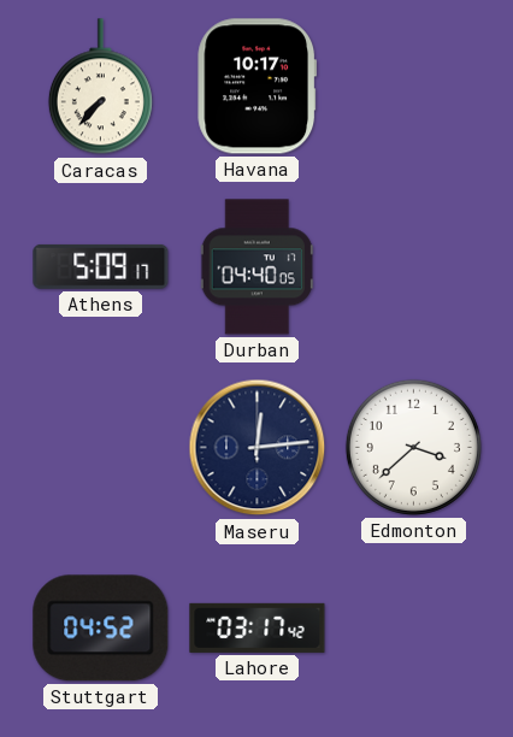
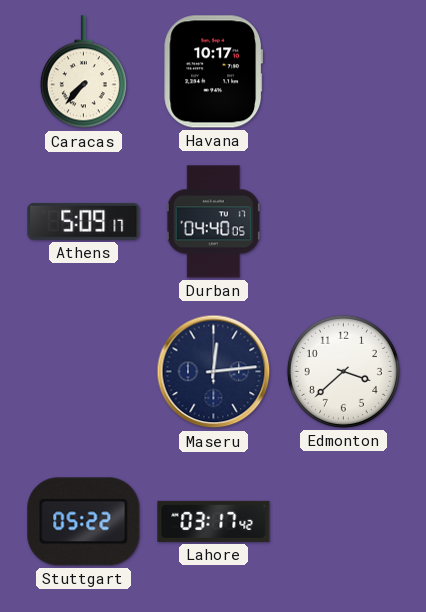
Stuttgart: 04:52 -> 05:22
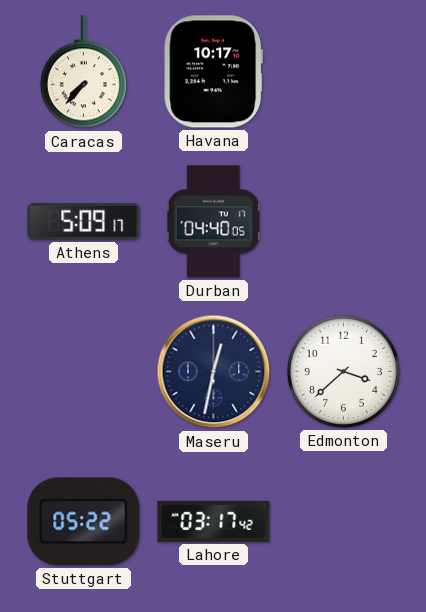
Maseru: 12:14 -> 12:32
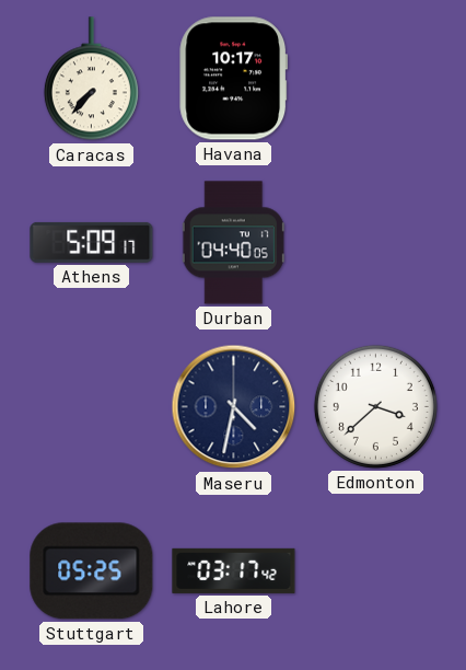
Maseru: 12:32 -> 4:32
Stuttgart: 05:22 -> 05:25
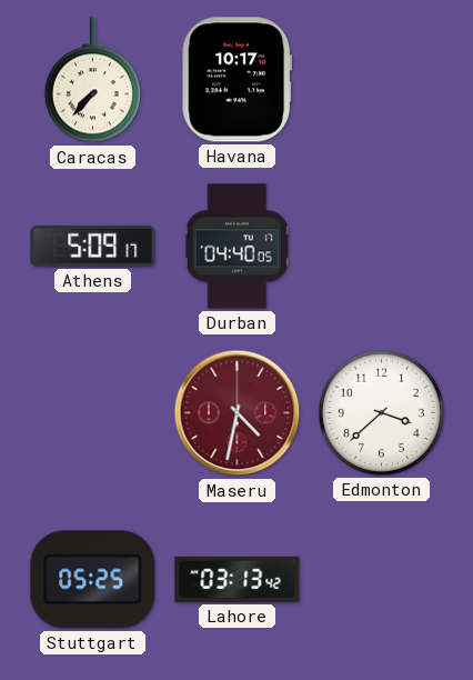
Maseru dial: navy -> burgundy
Lahore: 03:17 -> 03:13
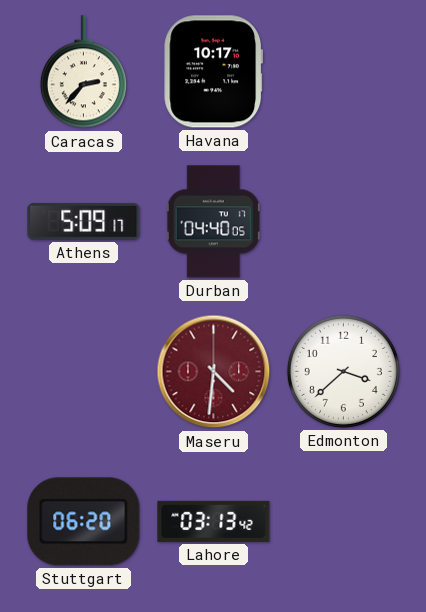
Caracas: 7:37 -> 2:37
Maseru: 4:32 -> 4:31
Stuttgart: 05:25 -> 06:20
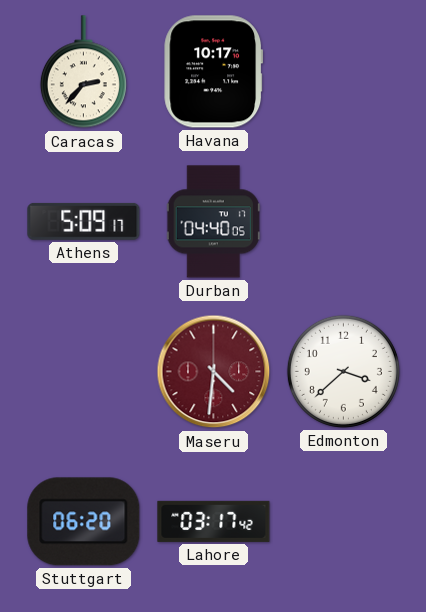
Lahore: 03:13 -> 03:17
